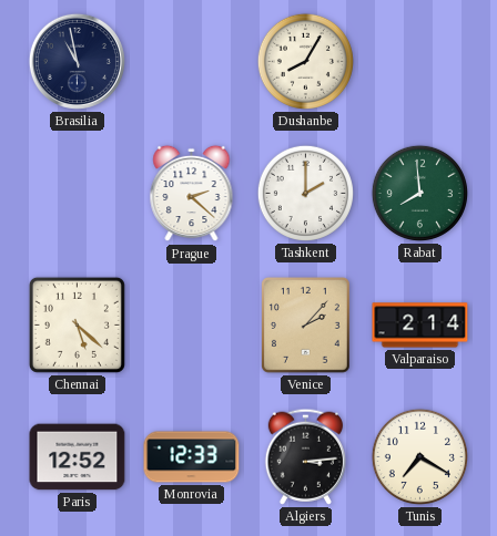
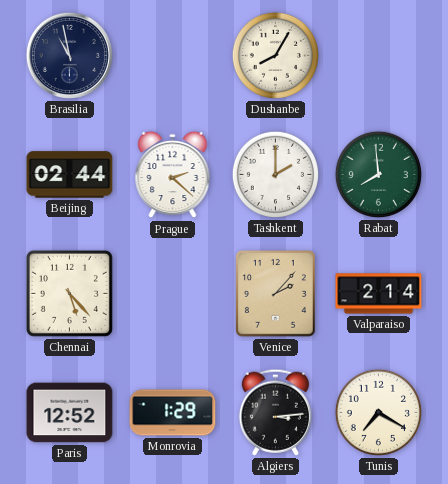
Beijing: none -> 02:44
Chennai: 5:22 -> 5:23
Monrovia: 12:33 -> 1:29
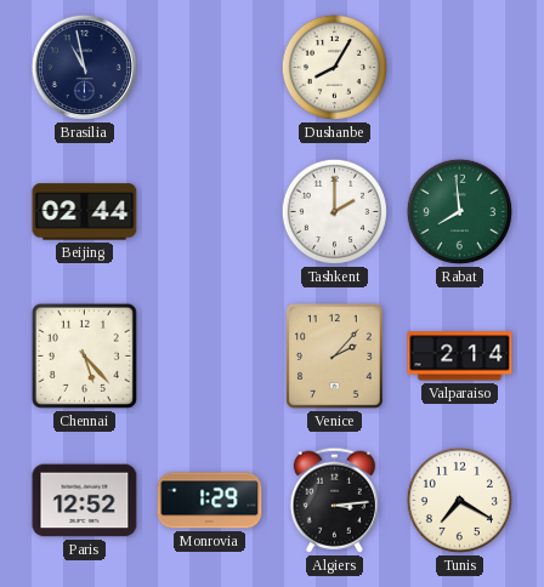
Prague: 2:22 -> none
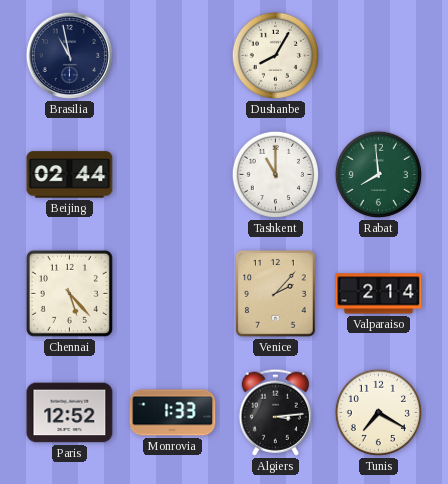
Tashkent: 2:00 -> 11:00
Monrovia: 1:29 -> 1:33
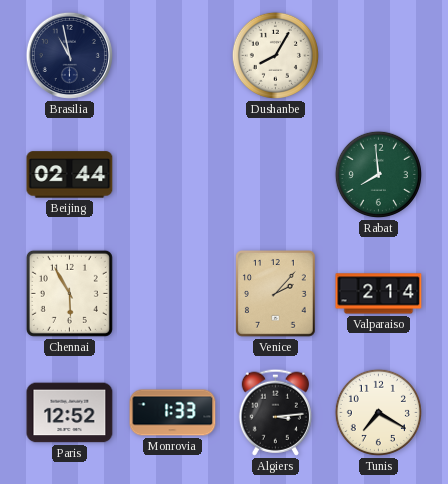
Tashkent: 11:00 -> none
Chennai: 5:23 -> 5:55
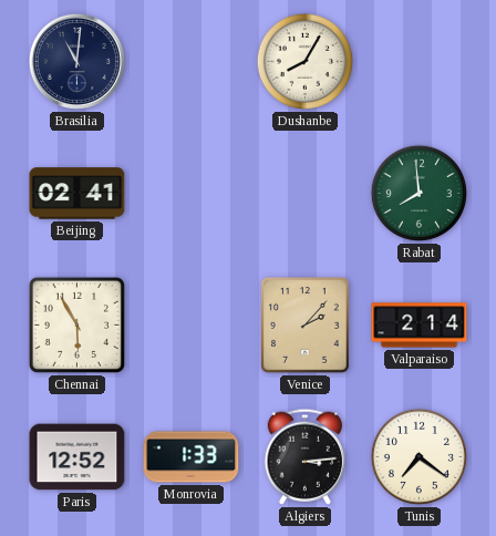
Brasilia: 10:58 -> 11:01
Beijing: 02:44 -> 02:41
Tunis: 7:20 -> 7:21
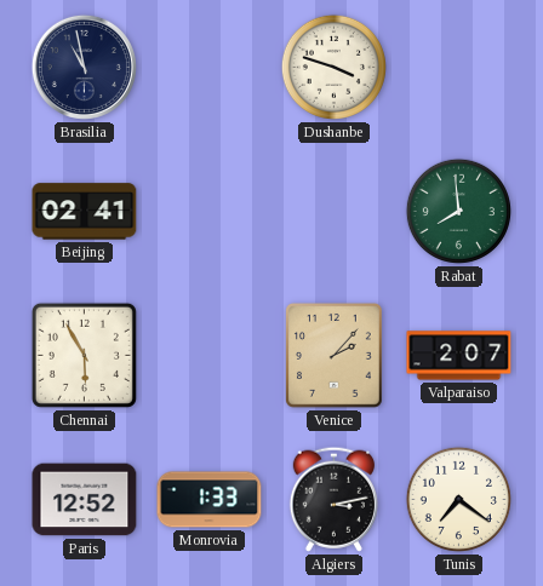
Brasilia: 11:01 -> 10:58
Dushanbe: 8:05 -> 3:48
Valparaiso: 2:14 -> 2:07
Algiers: 3:14 -> 3:13
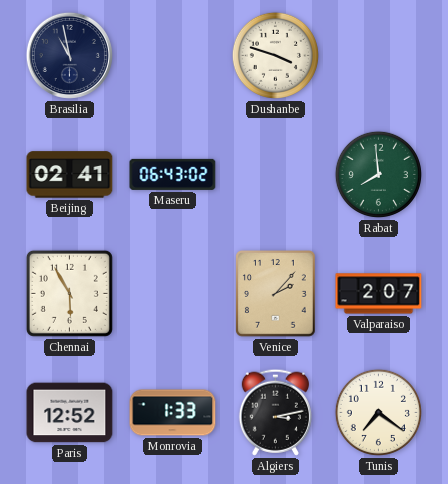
Maseru: none -> 06:43
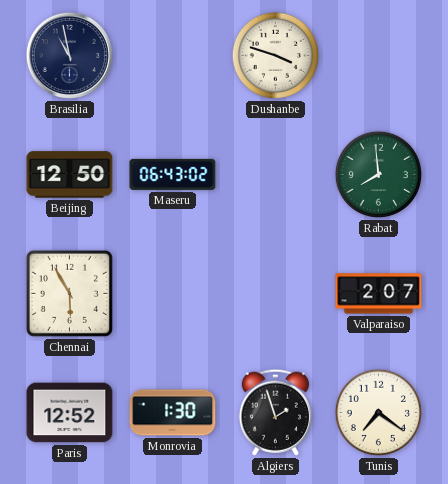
Beijing: 02:41 -> 12:50
Venice: 2:07 -> none
Monrovia: 1:33 -> 1:30
Algiers: 3:13 -> 1:57
